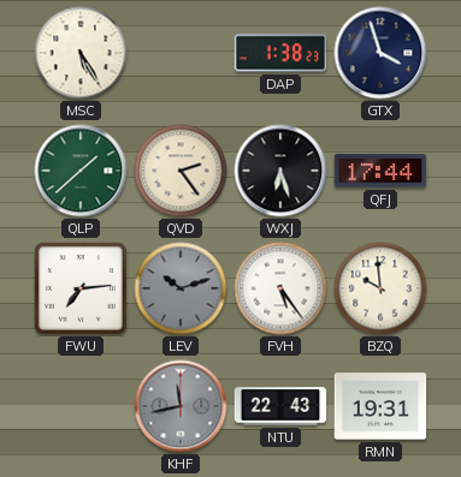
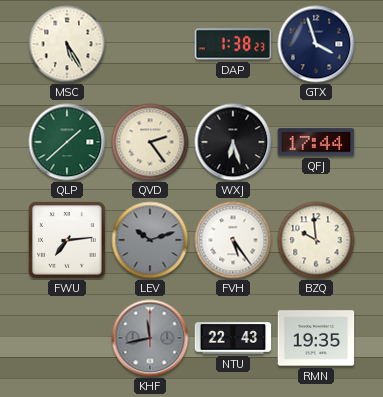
RMN: 19:31 -> 19:35
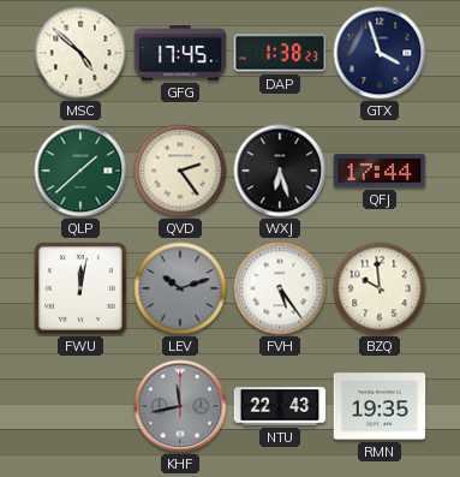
MSC: 5:25 -> 4:52
GFG: none -> 17:45
FWU: 7:14 -> 12:02
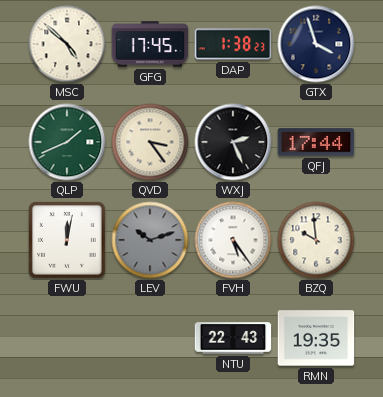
QLP: 1:38 -> 1:41
QVD: 2:24 -> 3:24
WXJ: 6:27 -> 2:26
KHF: 11:43 -> none
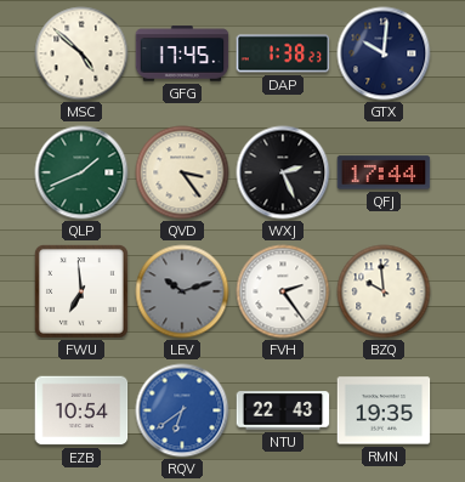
GTX: 3:57 -> 10:01
FWU: 12:02 -> 6:59
FVH: 5:24 -> 2:24
EZB: none -> 10:54
RQV: none -> 6:39
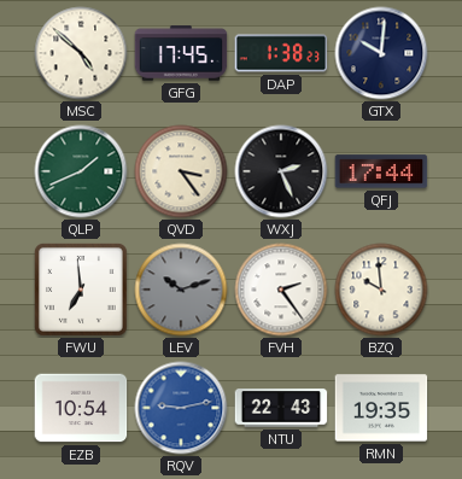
RQV: 6:39 -> 9:13
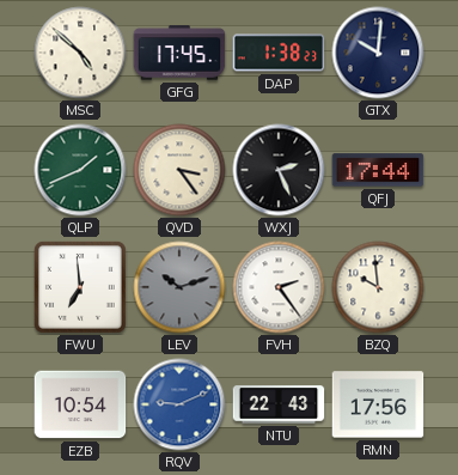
RQV: 9:13 -> 9:11
RMN: 19:35 -> 17:56
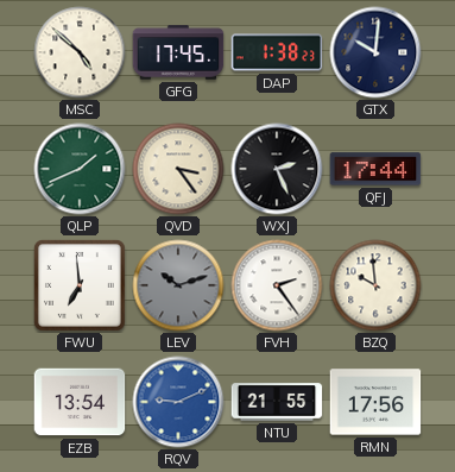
EZB: 10:54 -> 13:54
NTU: 22:43 -> 21:55
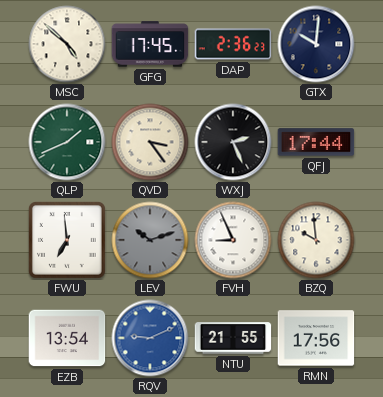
DAP: 1:38 -> 2:36
FVH: 2:24 -> 8:56
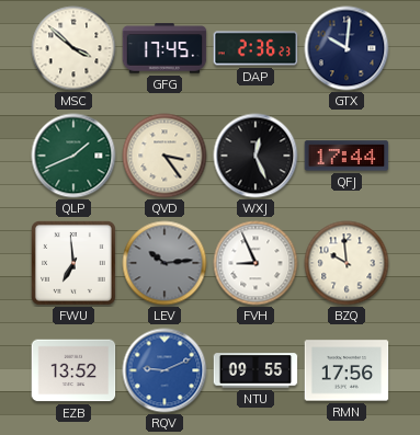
MSC: 4:52 -> 3:52
WXJ: 2:26 -> 12:26
LEV: 10:12 -> 10:14
EZB: 13:54 -> 13:52
NTU: 21:55 -> 09:55
